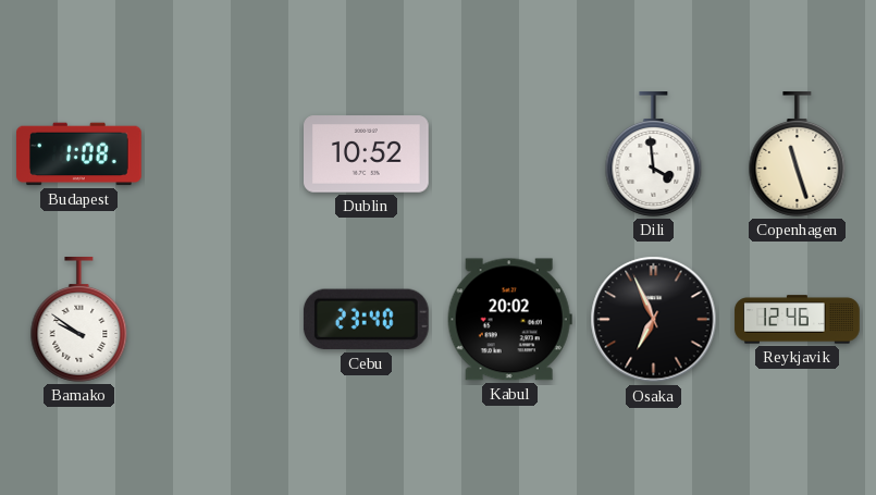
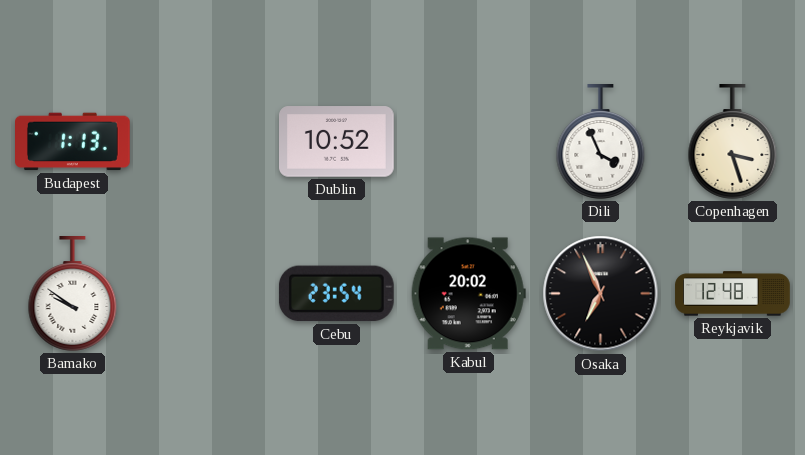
Budapest: 1:08 -> 1:13
Dili: 3:59 -> 3:56
Copenhagen: 11:27 -> 3:27
Cebu: 23:40 -> 23:54
Reykjavik: 12:46 -> 12:48
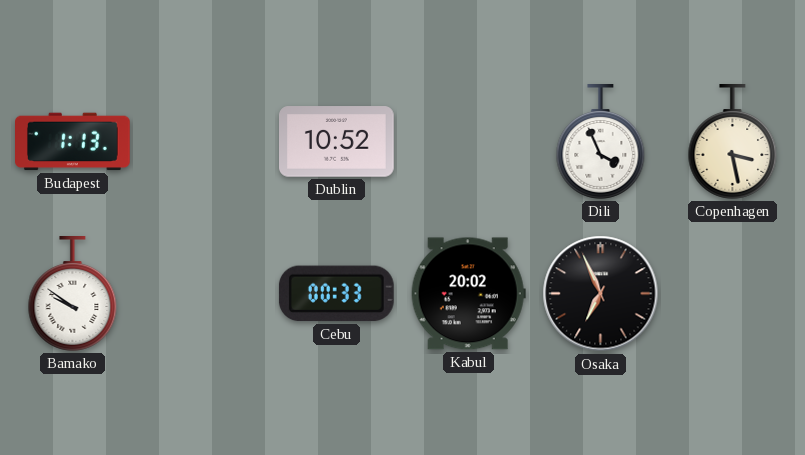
Copenhagen: 3:27 -> 3:28
Cebu: 23:54 -> 00:33
Reykjavik: 12:48 -> none
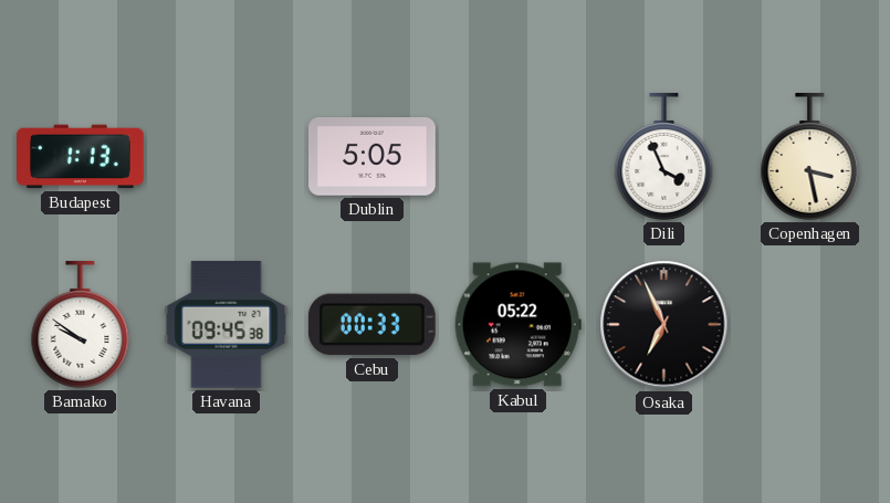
Dublin: 10:52 -> 5:05
Havana: none -> 09:45
Kabul: 20:02 -> 05:22
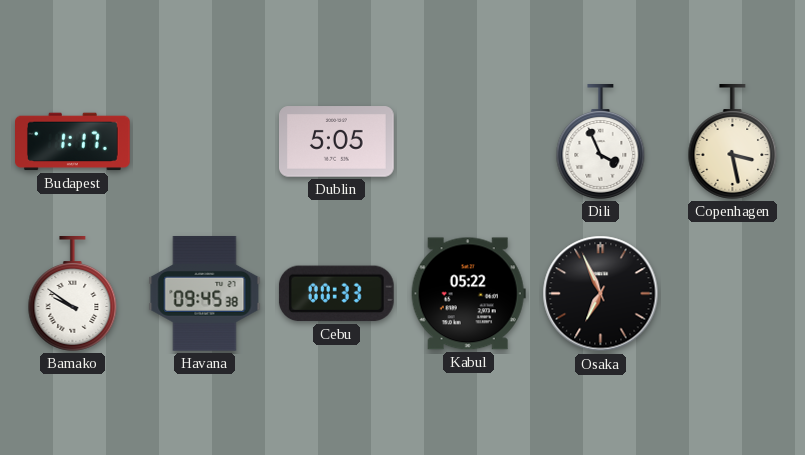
Budapest: 1:13 -> 1:17
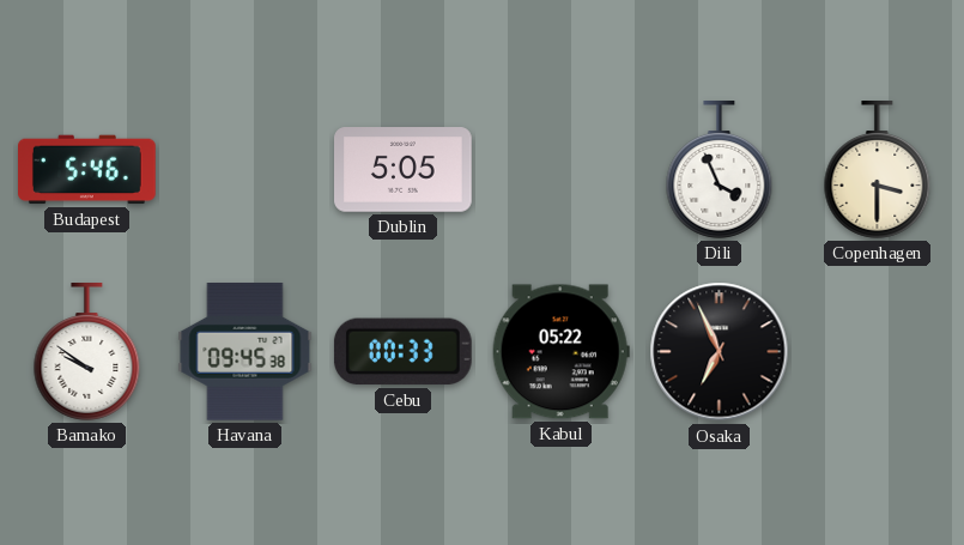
Budapest: 1:17 -> 5:46
Copenhagen: 3:28 -> 3:30
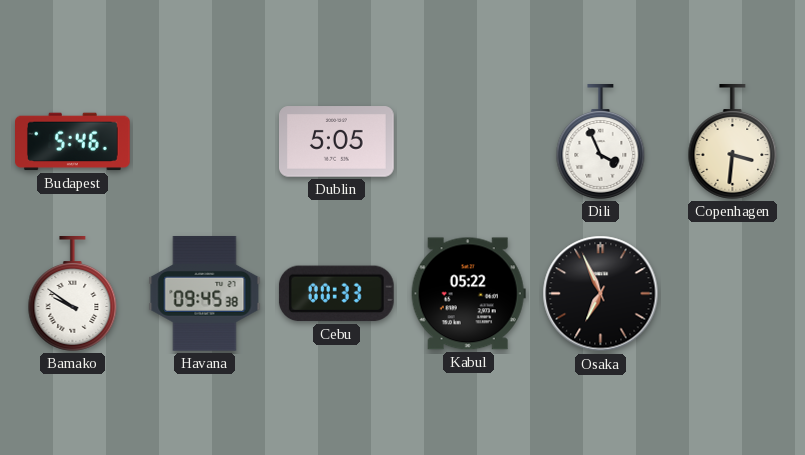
Copenhagen: 3:30 -> 3:31
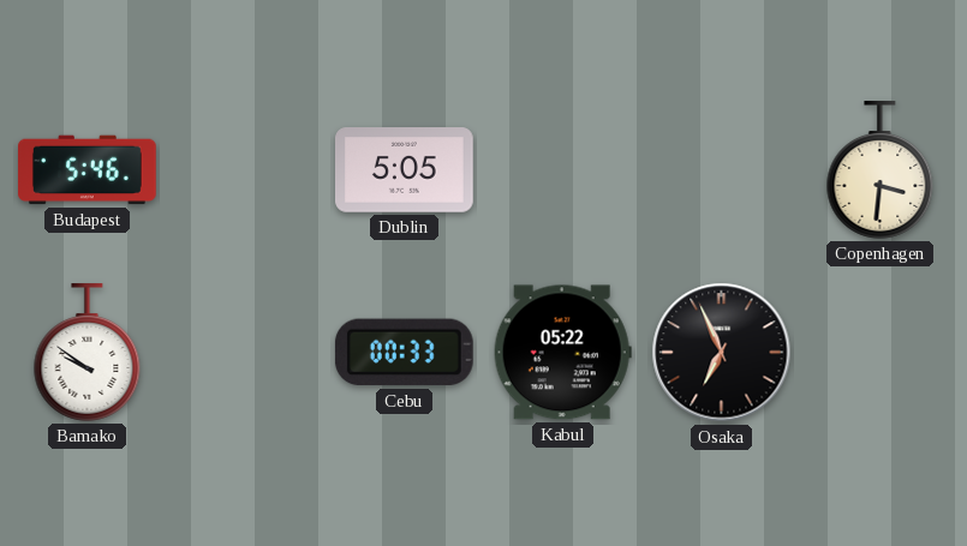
Dili: 3:56 -> none
Havana: 09:45 -> none
